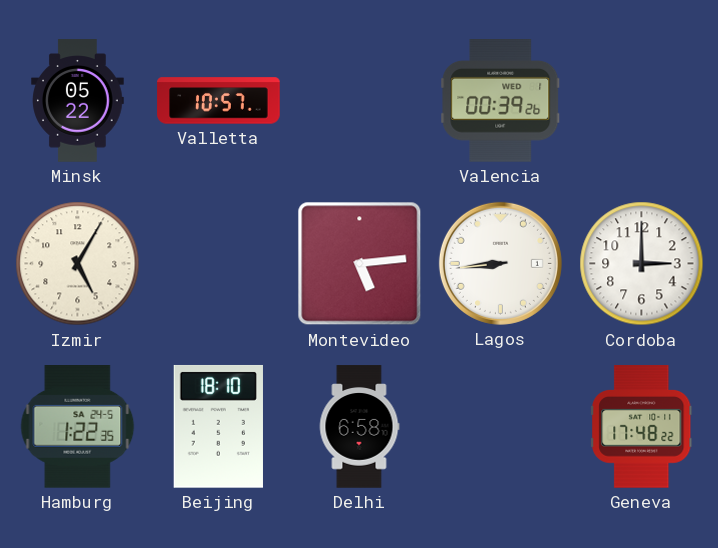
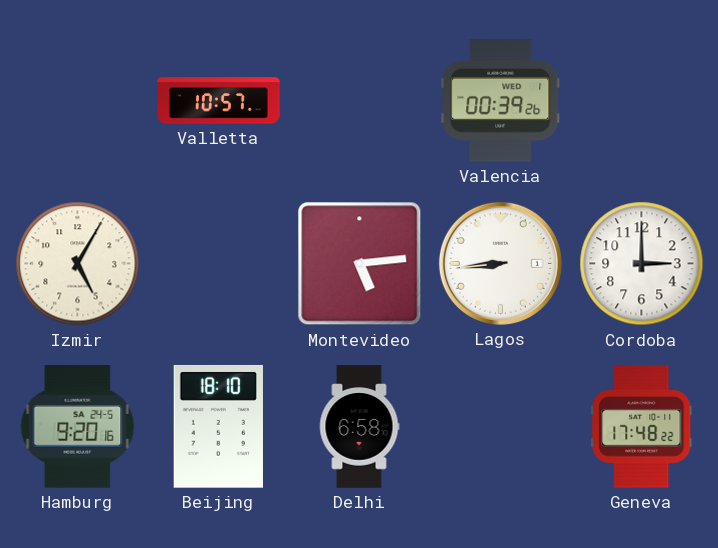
Minsk: 05:22 -> none
Hamburg: 1:22 -> 9:20
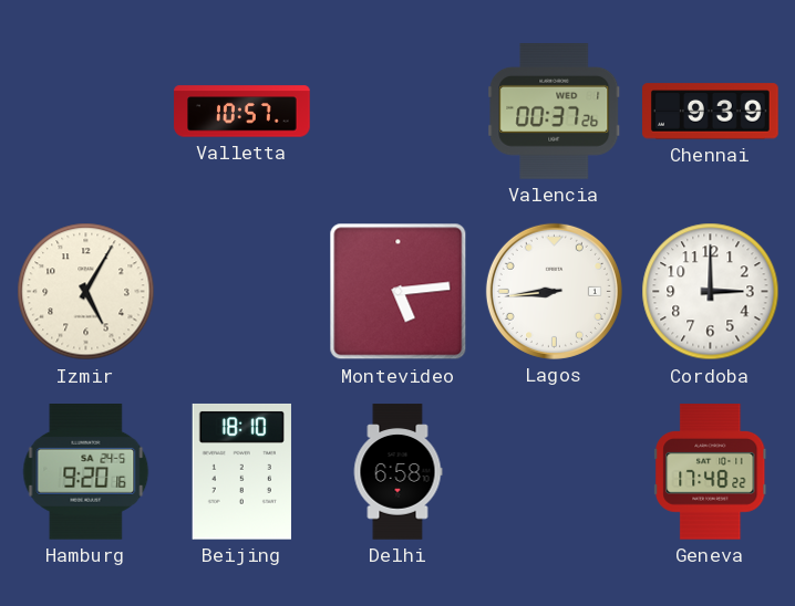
Valencia: 00:39 -> 00:37
Chennai: none -> 9:39
